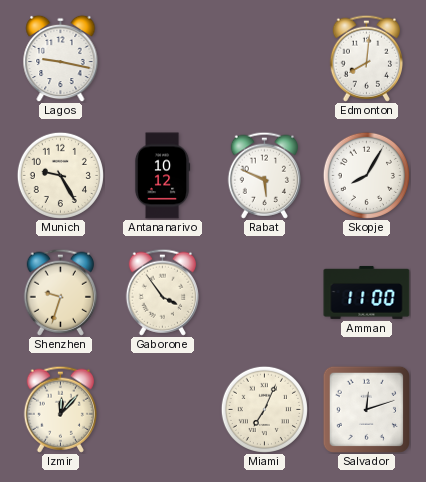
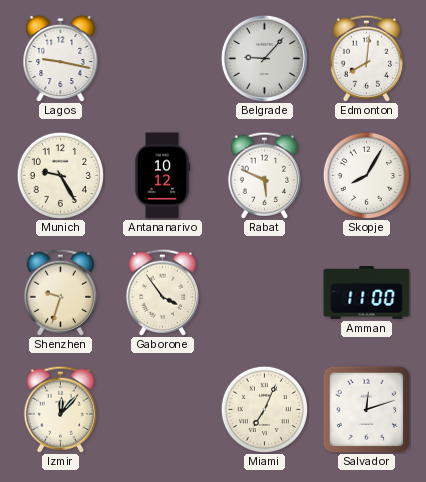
Belgrade: none -> 9:07
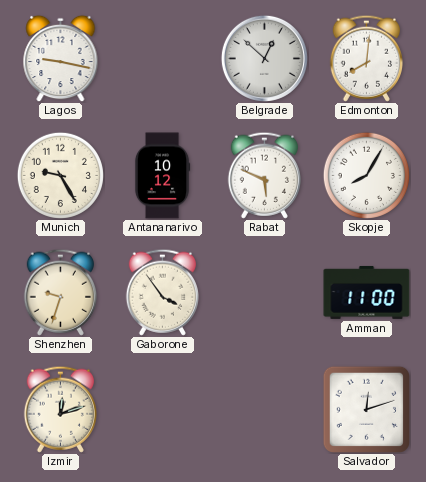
Belgrade: 9:07 -> 12:52
Izmir: 12:07 -> 12:12
Miami: 7:04 -> none
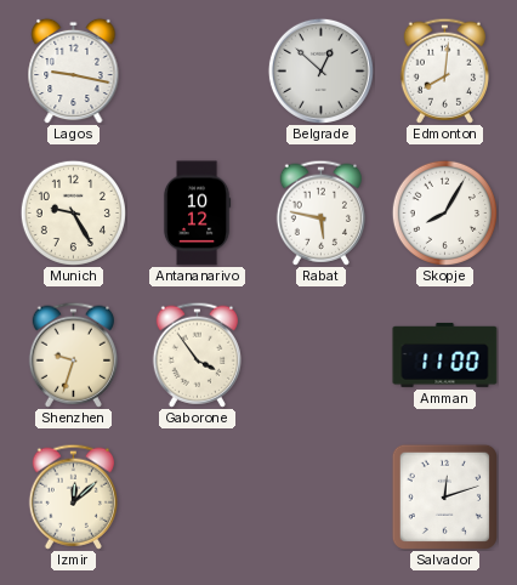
Rabat: 5:49 -> 5:47
Izmir: 12:12 -> 12:08
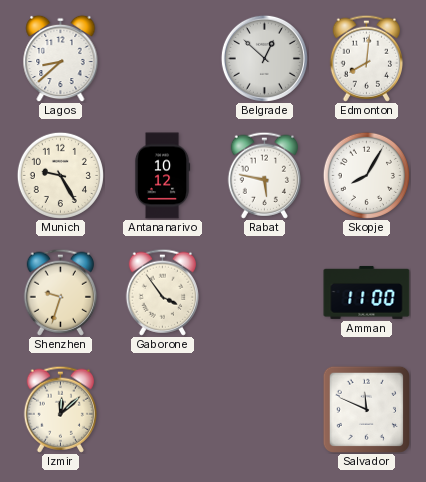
Lagos: 9:17 -> 8:38
Salvador: 12:12 -> 11:49
